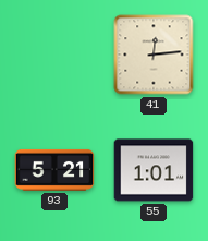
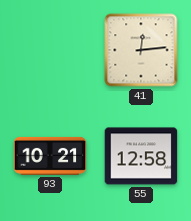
93: 5:21 -> 10:21
55: 1:01 -> 12:58
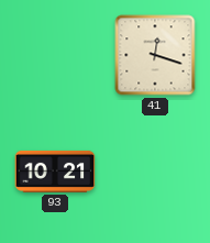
41: 12:14 -> 12:18
55: 12:58 -> none
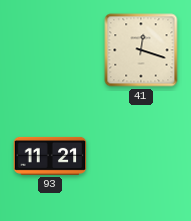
93: 10:21 -> 11:21
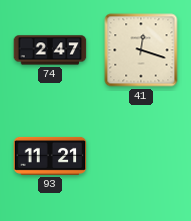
74: none -> 2:47
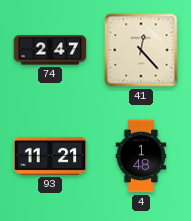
41: 12:18 -> 12:23
4: none -> 1:48
